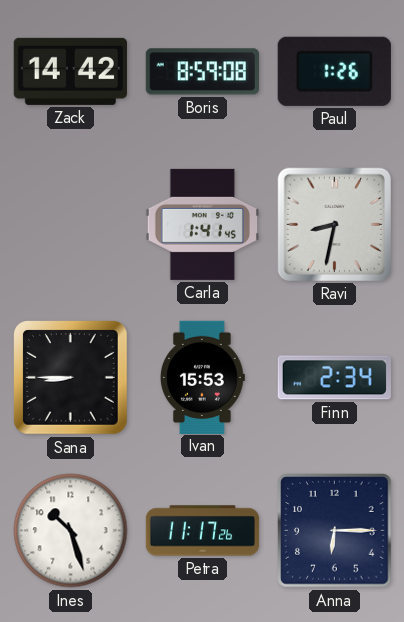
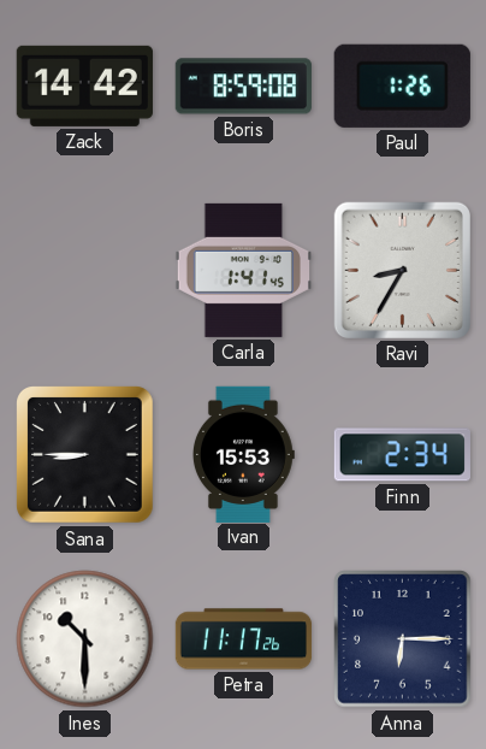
Ravi: 8:32 -> 8:35
Ines: 10:27 -> 10:30
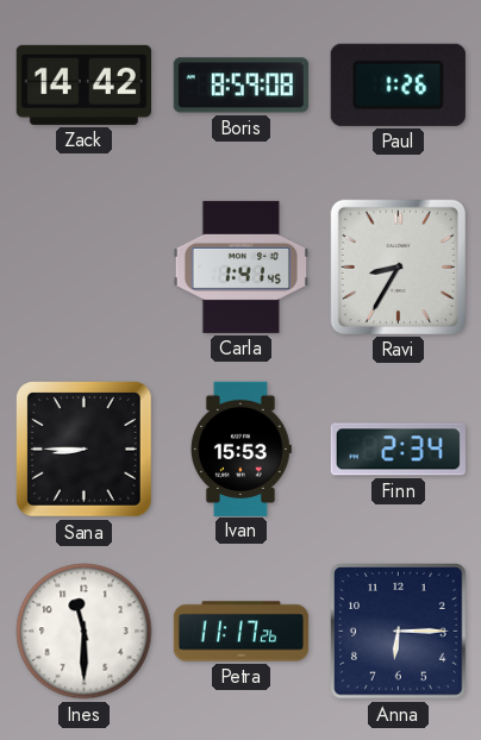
Ines: 10:30 -> 11:30
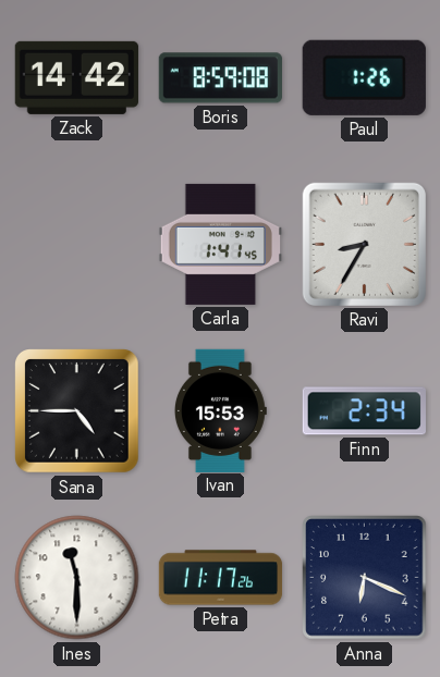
Sana: 8:45 -> 4:45
Anna: 6:15 -> 6:19
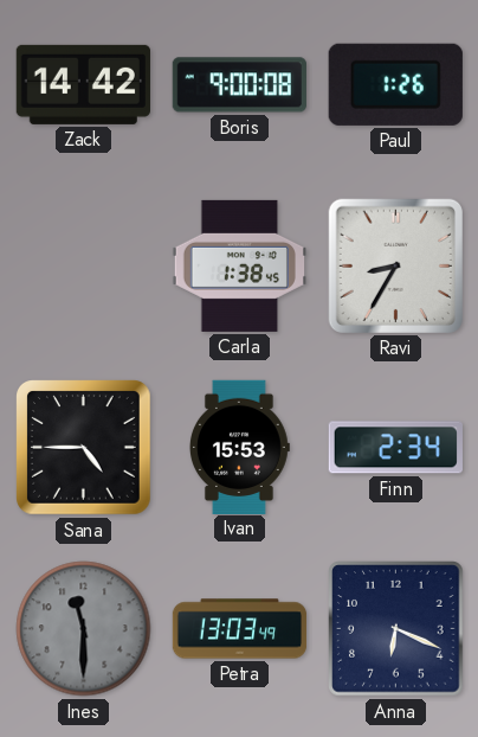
Boris: 8:59 -> 9:00
Carla: 1:41 -> 1:38
Ines dial: white -> grey
Petra: 11:17 -> 13:03
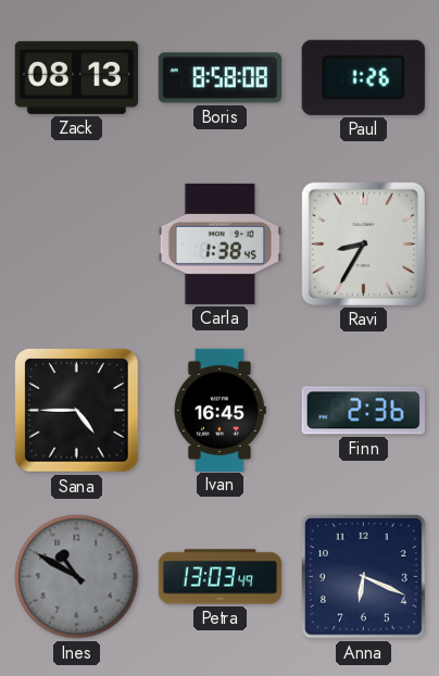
Zack: 14:42 -> 08:13
Boris: 9:00 -> 8:58
Ivan: 15:53 -> 16:45
Finn: 2:34 -> 2:36
Ines: 11:30 -> 10:50
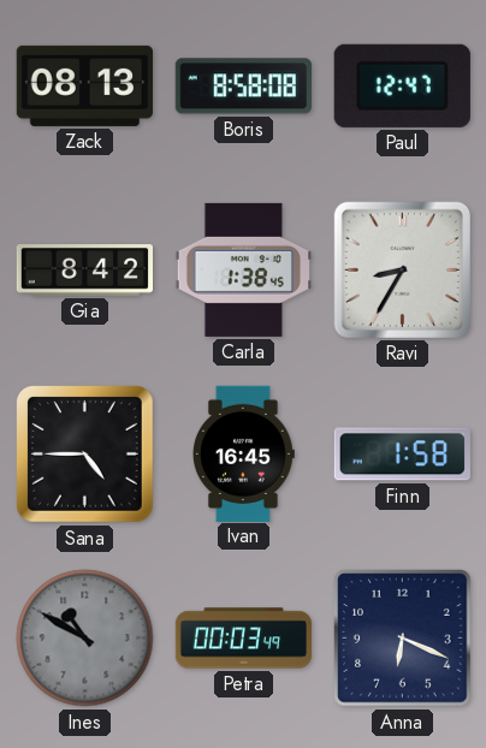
Paul: 1:26 -> 12:47
Gia: none -> 8:42
Finn: 2:36 -> 1:58
Petra: 13:03 -> 00:03
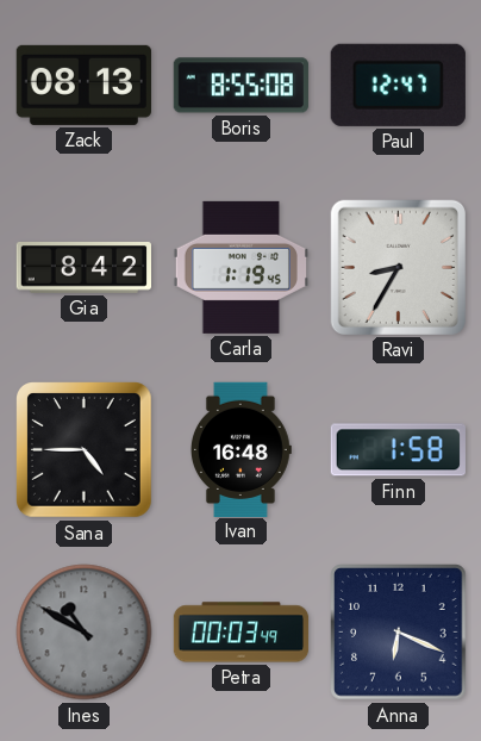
Boris: 8:58 -> 8:55
Carla: 1:38 -> 1:19
Ivan: 16:45 -> 16:48
